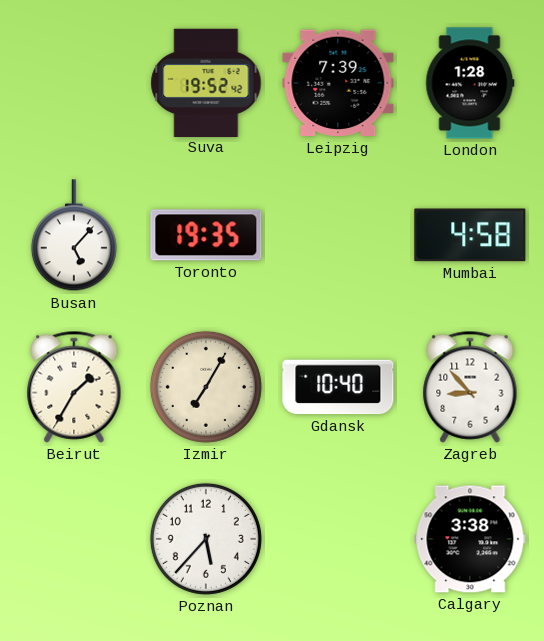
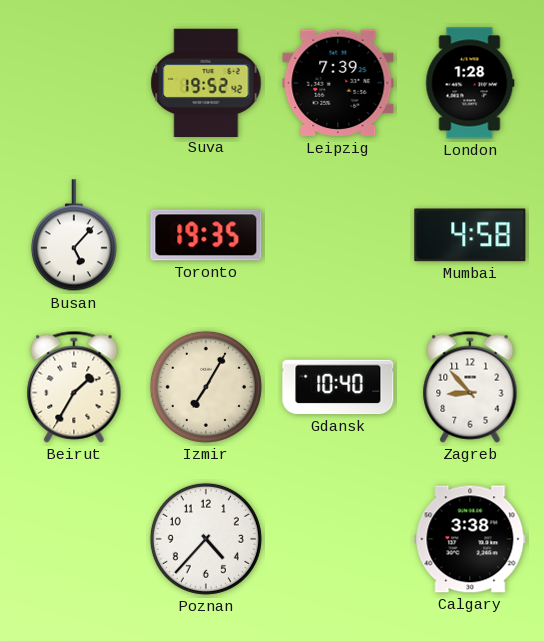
Poznan: 5:37 -> 4:37
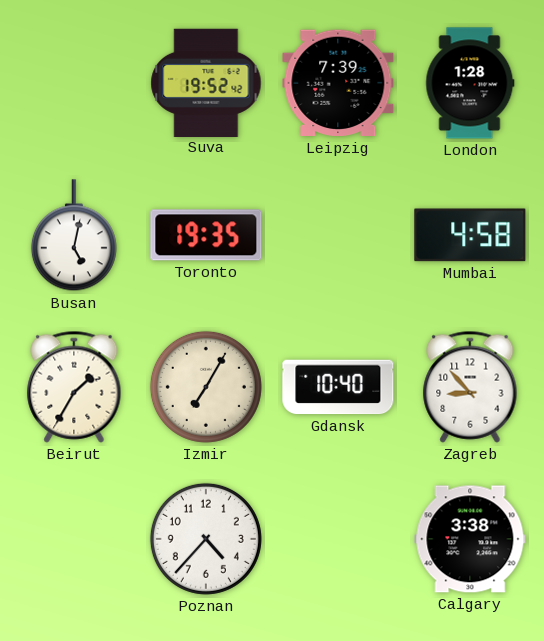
Busan: 5:07 -> 5:02
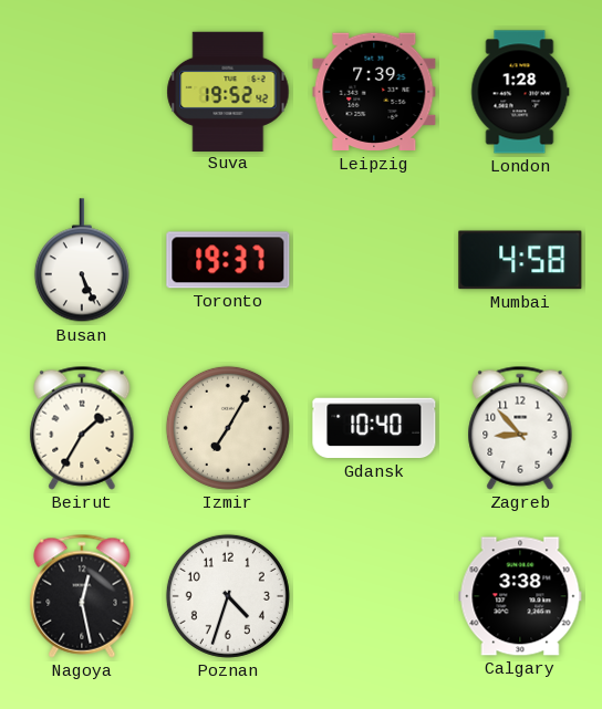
Busan: 5:02 -> 5:26
Toronto: 19:35 -> 19:37
Nagoya: none -> 12:28
Poznan: 4:37 -> 4:33
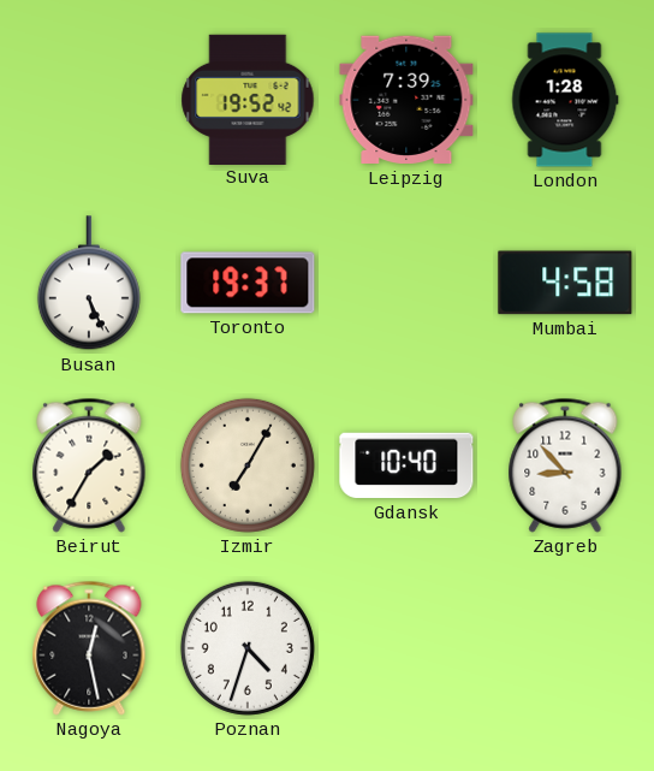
Calgary: 3:38 -> none
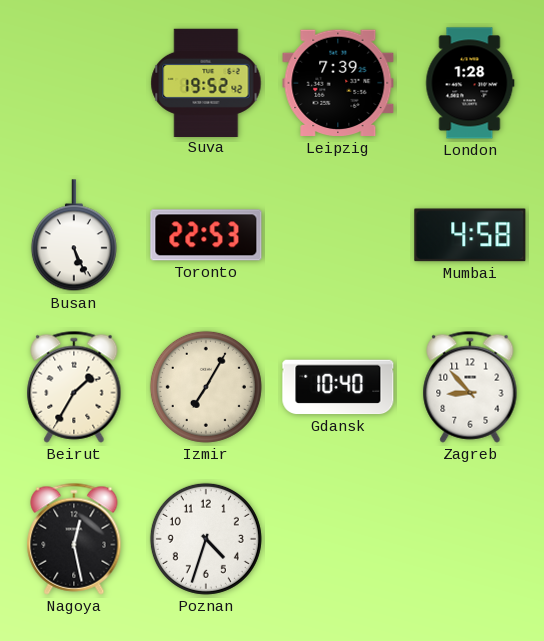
Toronto: 19:37 -> 22:53
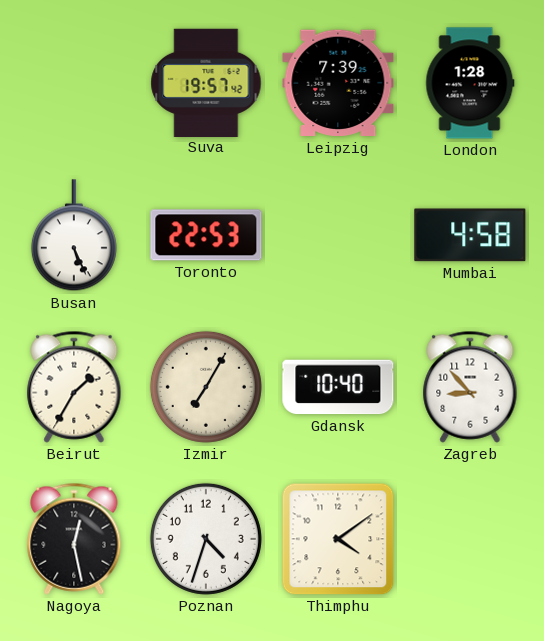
Suva: 19:52 -> 19:57
Thimphu: none -> 4:09
